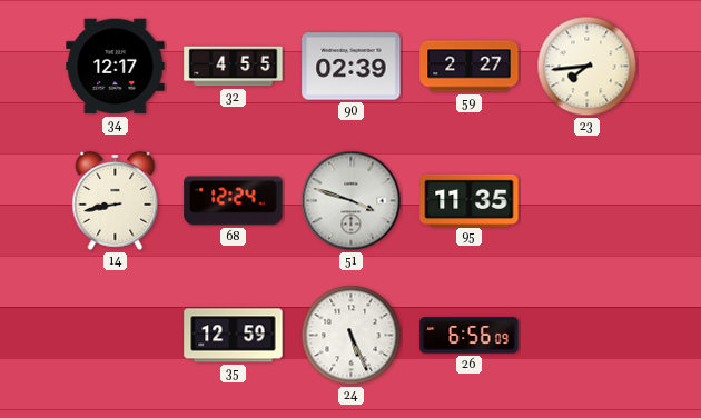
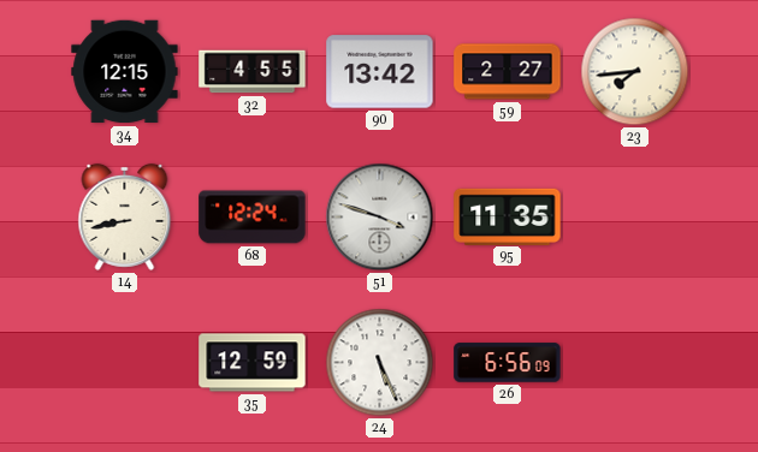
34: 12:17 -> 12:15
90: 02:39 -> 13:42
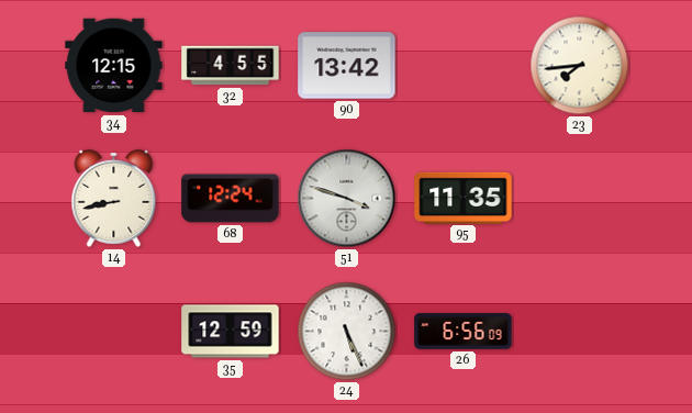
59: 2:27 -> none
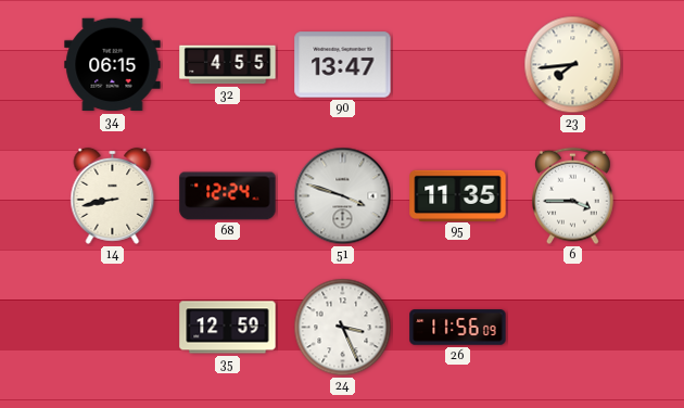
34: 12:15 -> 06:15
90: 13:42 -> 13:47
6: none -> 3:45
24: 5:26 -> 3:26
26: 6:56 -> 11:56
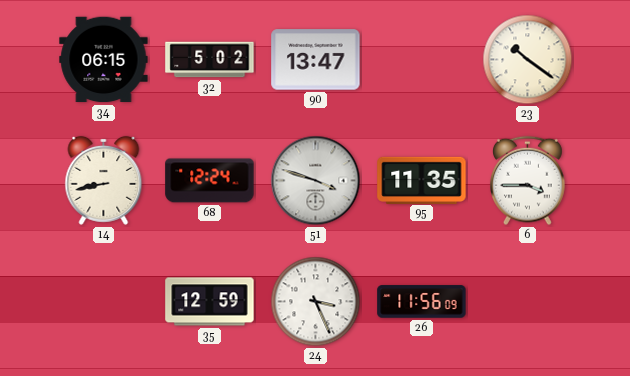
32: 4:55 -> 5:02
23: 7:44 -> 10:21
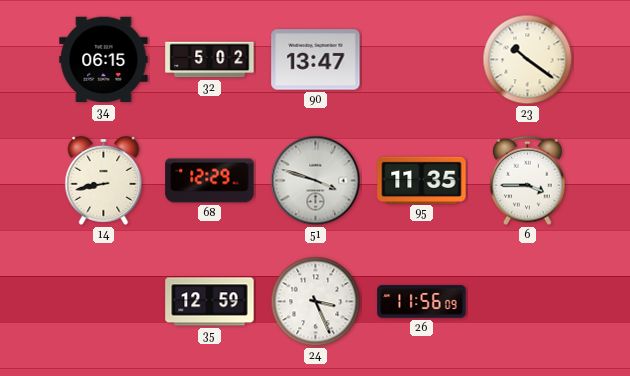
68: 12:24 -> 12:29
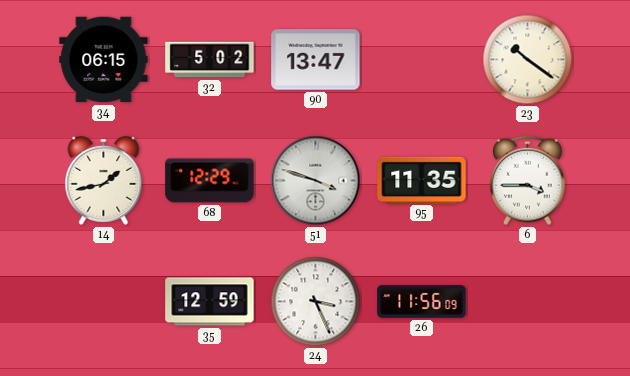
14: 8:43 -> 1:43
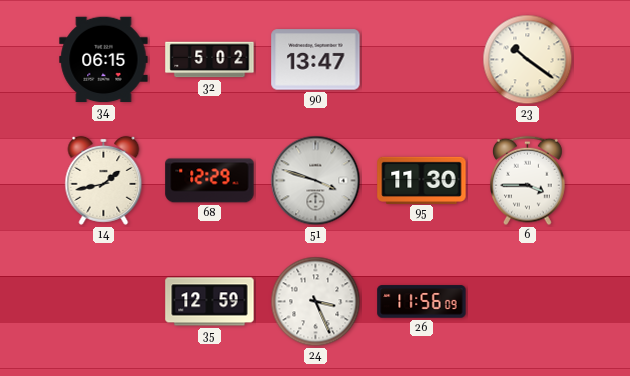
95: 11:35 -> 11:30
